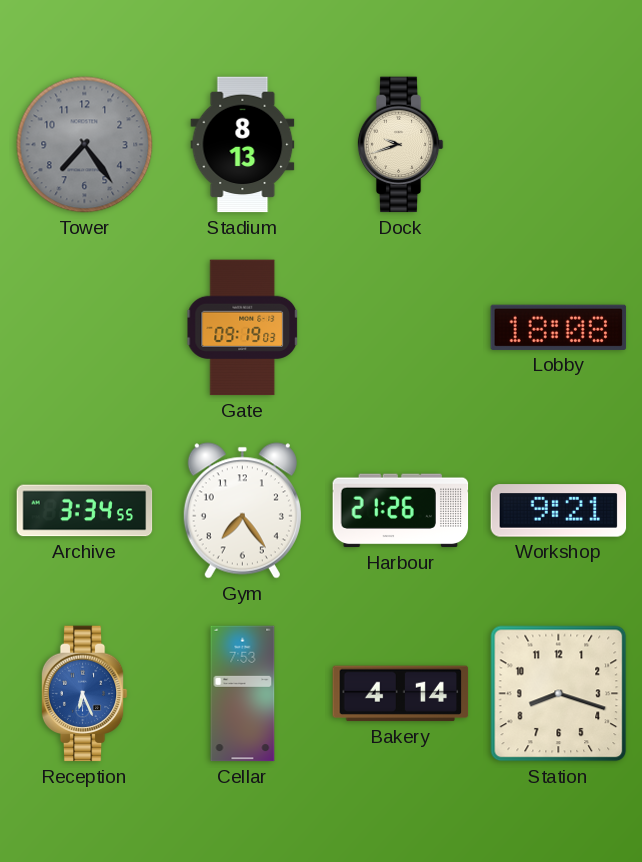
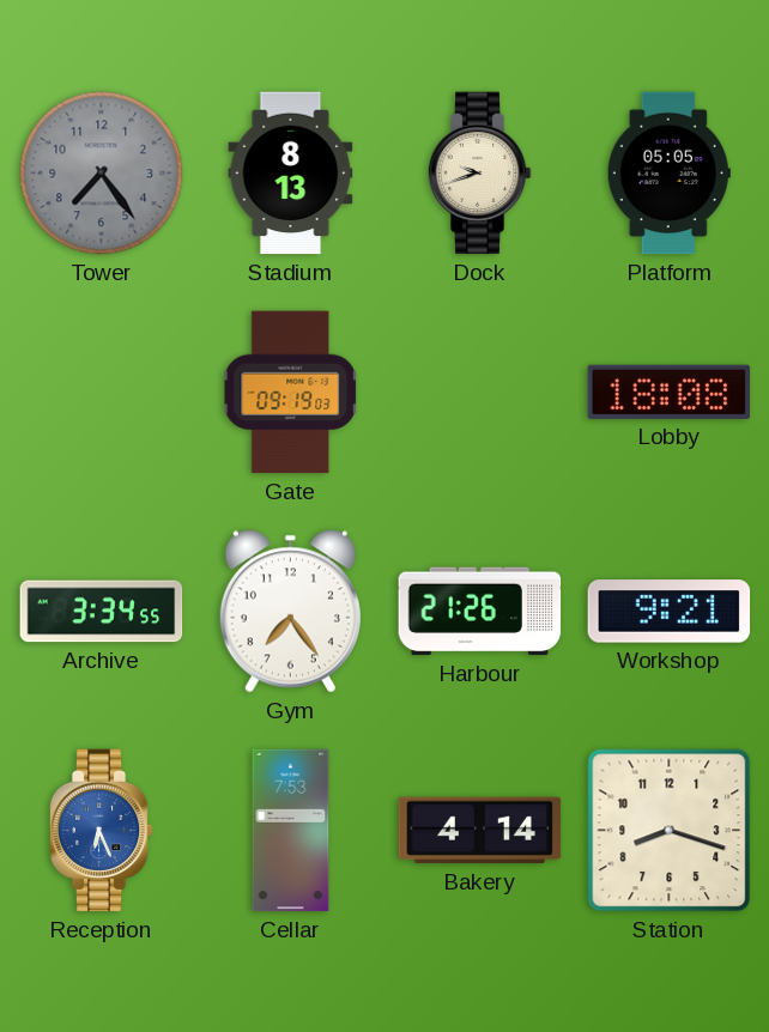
Platform: none -> 05:05
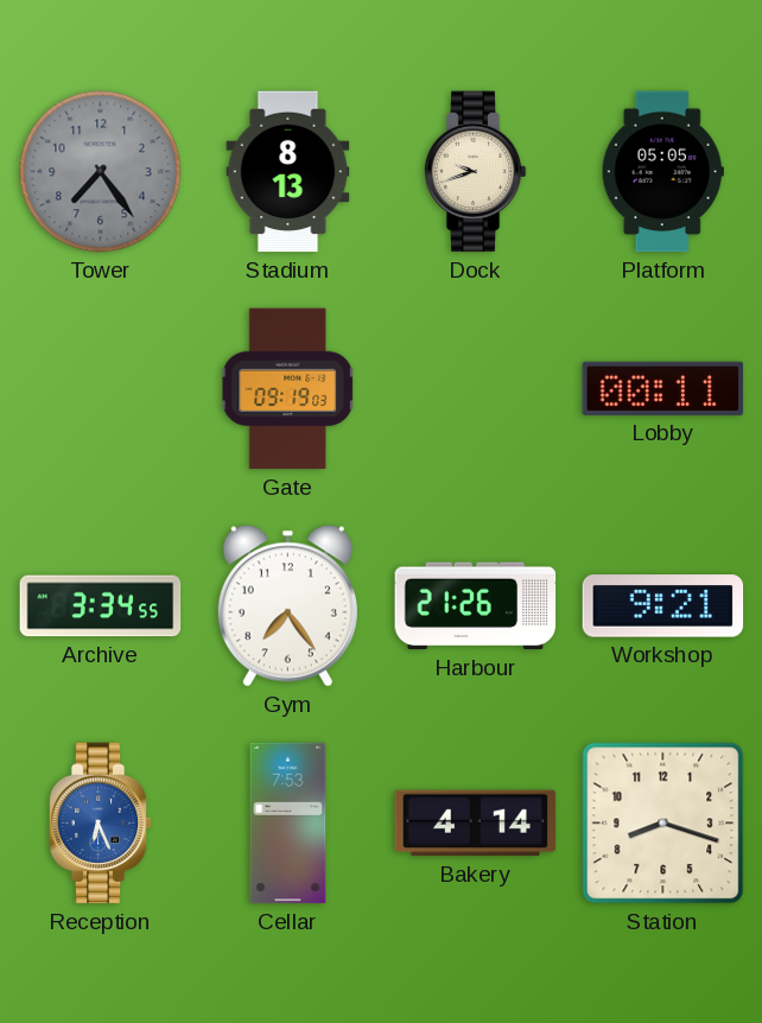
Lobby: 18:08 -> 00:11
